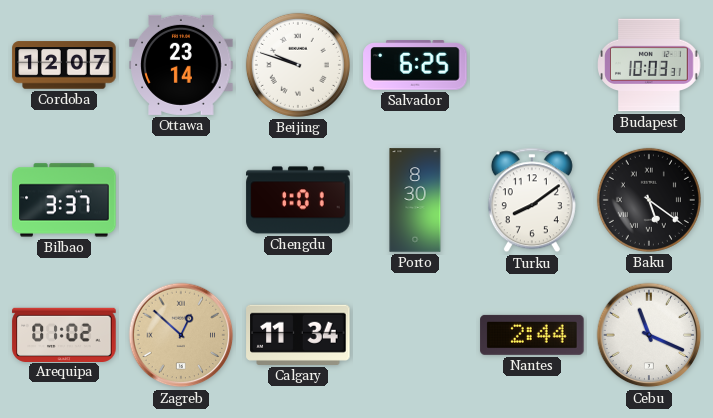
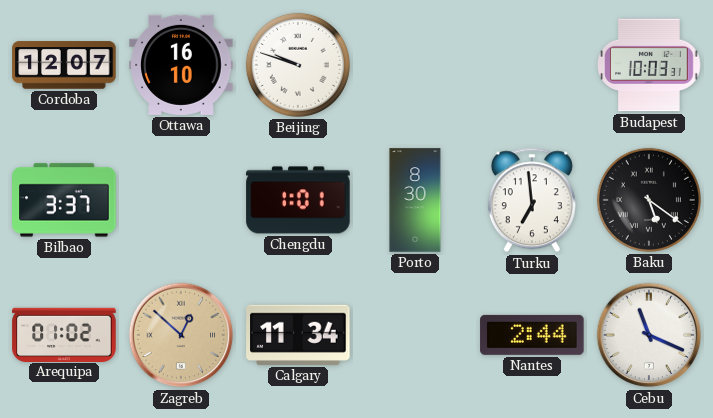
Ottawa: 23:14 -> 16:10
Salvador: 6:25 -> none
Turku: 8:09 -> 6:59
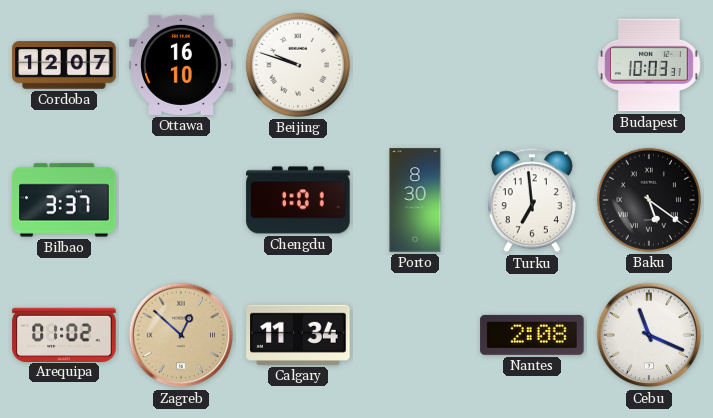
Nantes: 2:44 -> 2:08
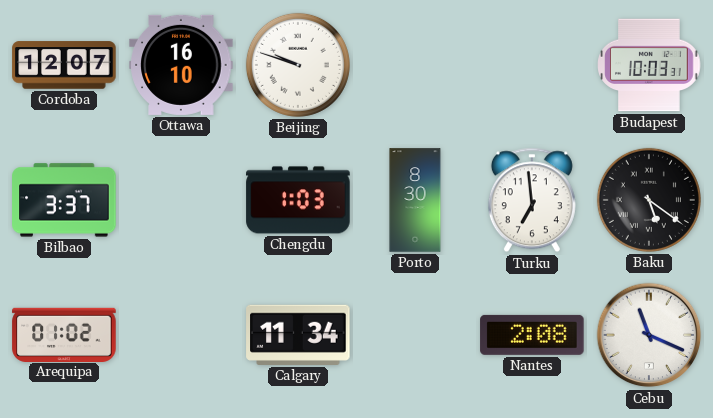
Chengdu: 1:01 -> 1:03
Zagreb: 12:52 -> none
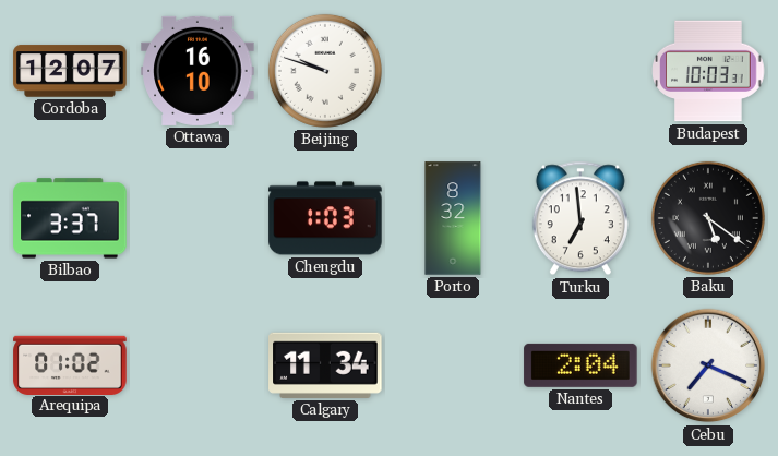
Porto: 8:30 -> 8:32
Nantes: 2:08 -> 2:04
Cebu: 11:19 -> 7:19
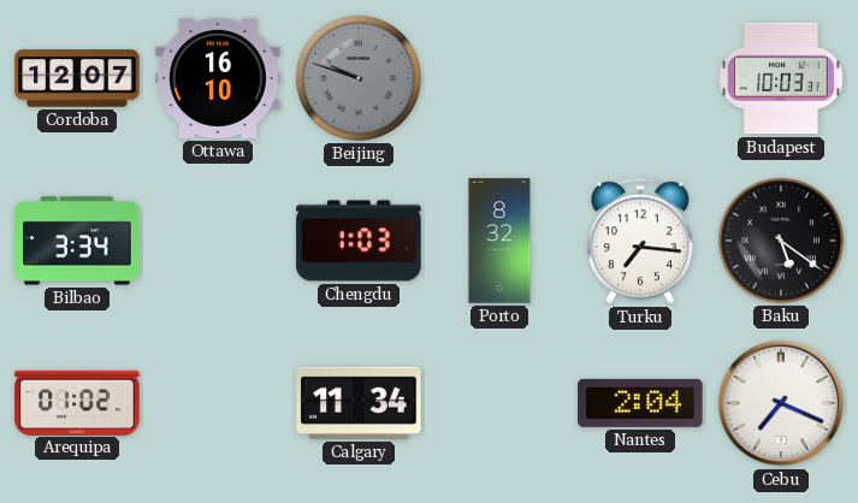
Beijing dial: white -> grey
Bilbao: 3:37 -> 3:34
Turku: 6:59 -> 7:16
